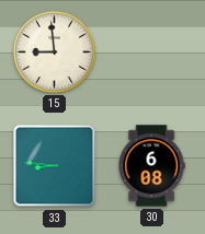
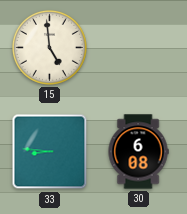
15: 8:59 -> 4:59
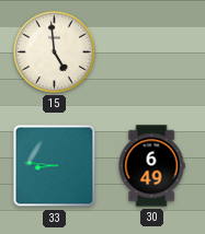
30: 6:08 -> 6:49
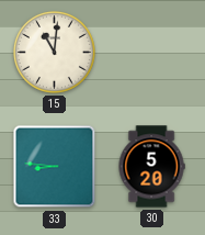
15: 4:59 -> 11:01
30: 6:49 -> 5:20
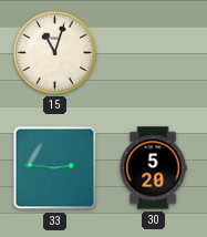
15: 11:01 -> 11:03
33: 8:46 -> 2:46
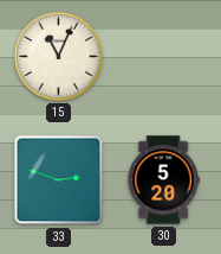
15: 11:03 -> 11:04
33: 2:46 -> 2:48
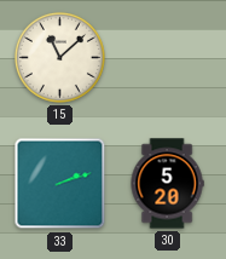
15: 11:04 -> 11:08
33: 2:48 -> 2:12
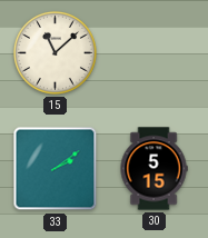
33: 2:12 -> 2:09
30: 5:20 -> 5:15
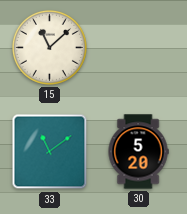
33: 2:09 -> 11:09
30: 5:15 -> 5:20
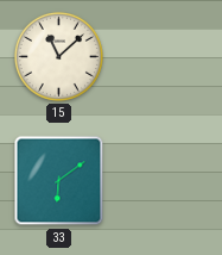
33: 11:09 -> 6:09
30: 5:20 -> none
